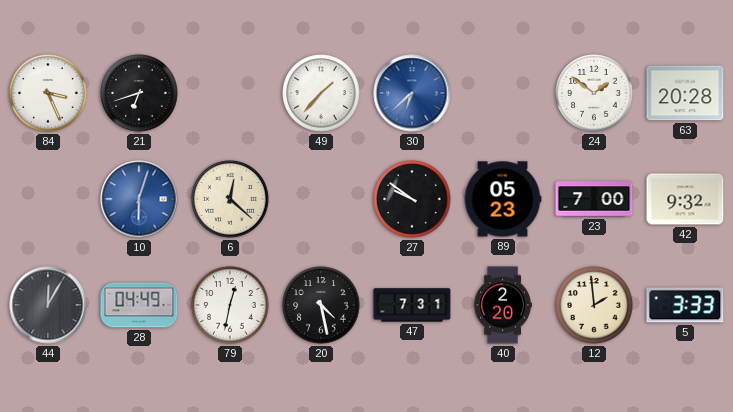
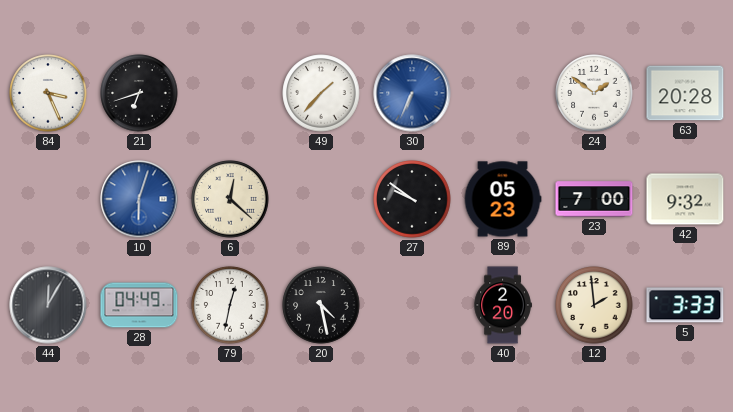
30: 6:38 -> 6:34
47: 7:31 -> none
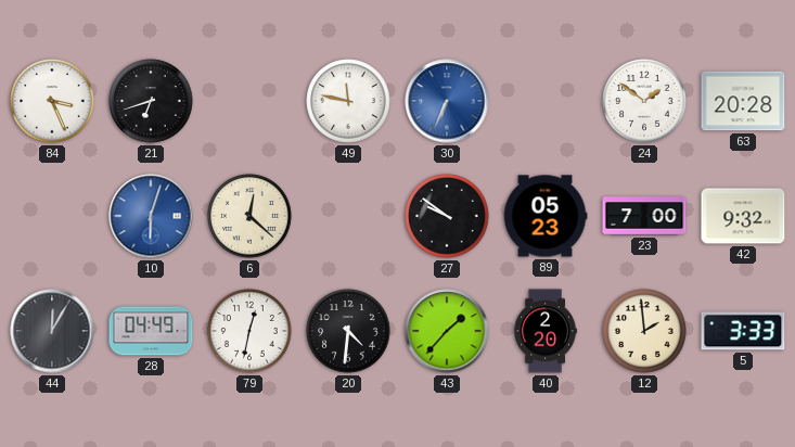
49: 1:37 -> 11:47
20: 4:28 -> 4:31
43: none -> 1:37
